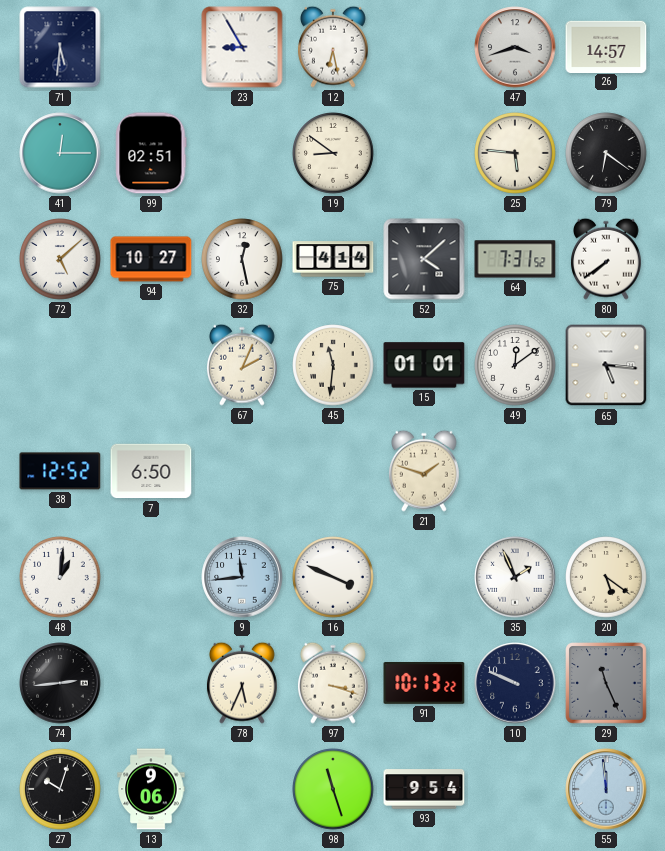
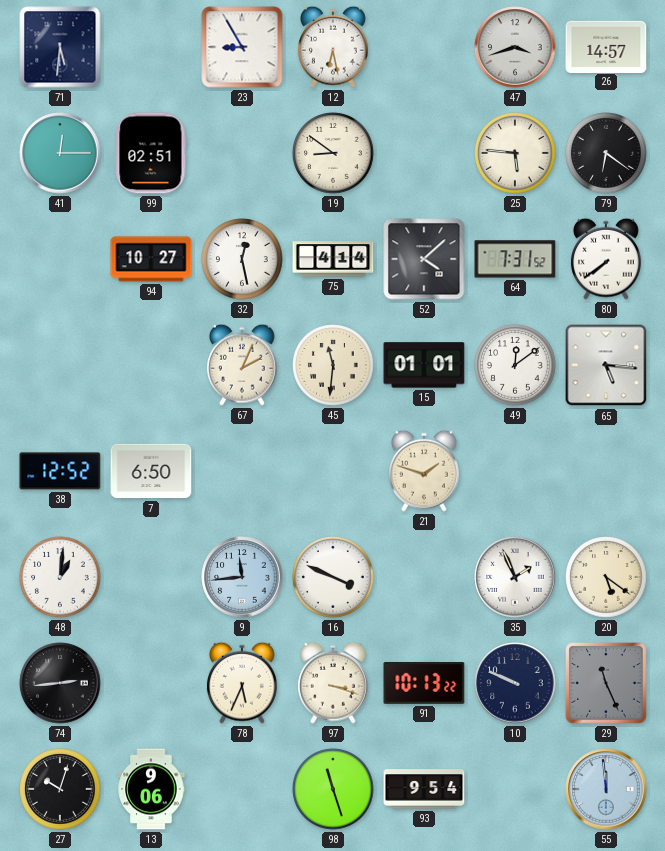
72: 5:08 -> none
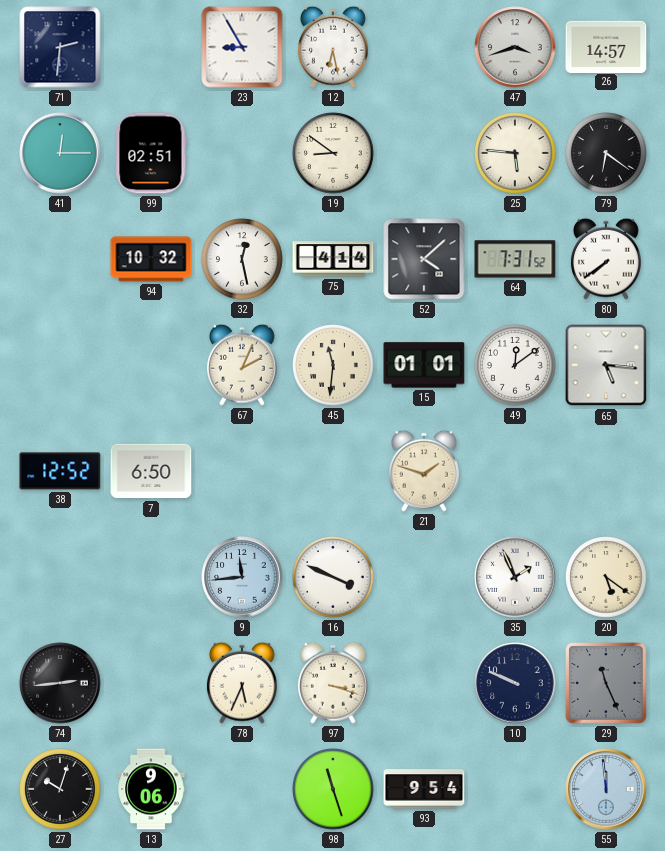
71: 5:31 -> 2:31
94: 10:27 -> 10:32
48: 1:01 -> none
91: 10:13 -> none
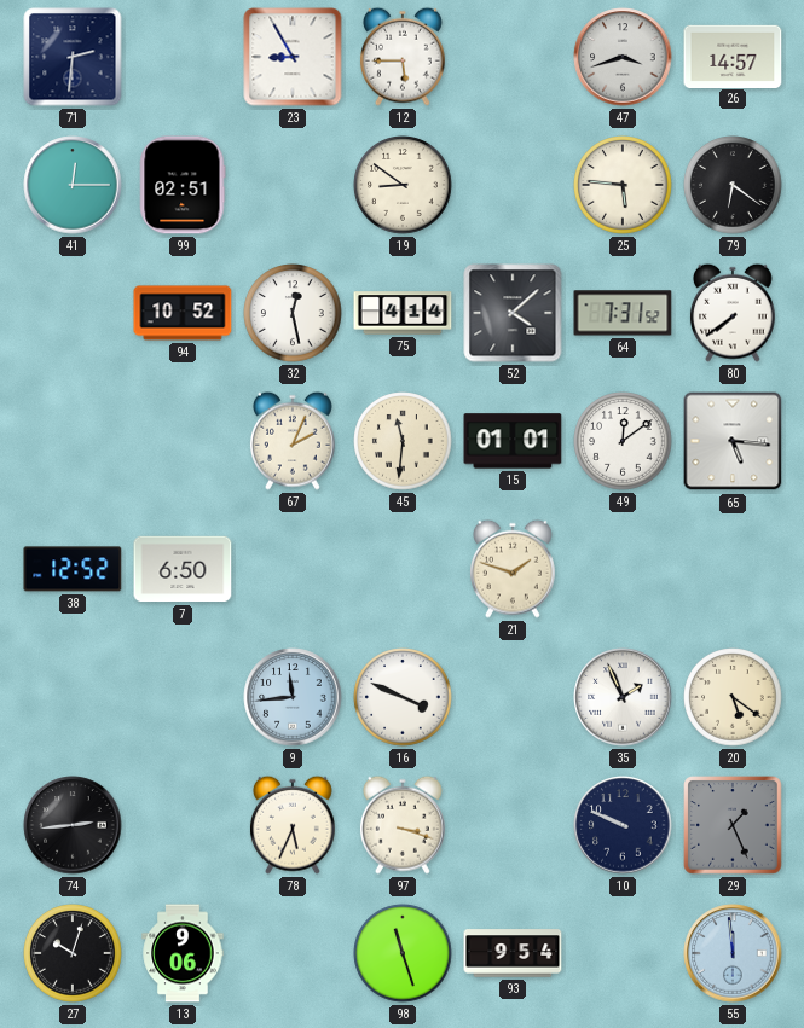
12: 6:28 -> 5:45
94: 10:32 -> 10:52
29: 11:26 -> 1:26
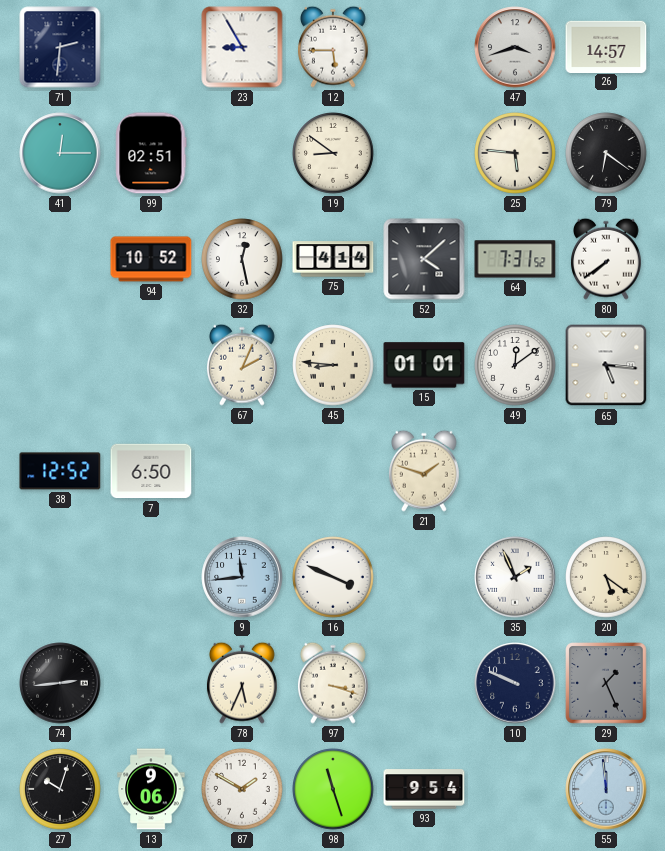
45: 11:31 -> 8:46
87: none -> 1:50
